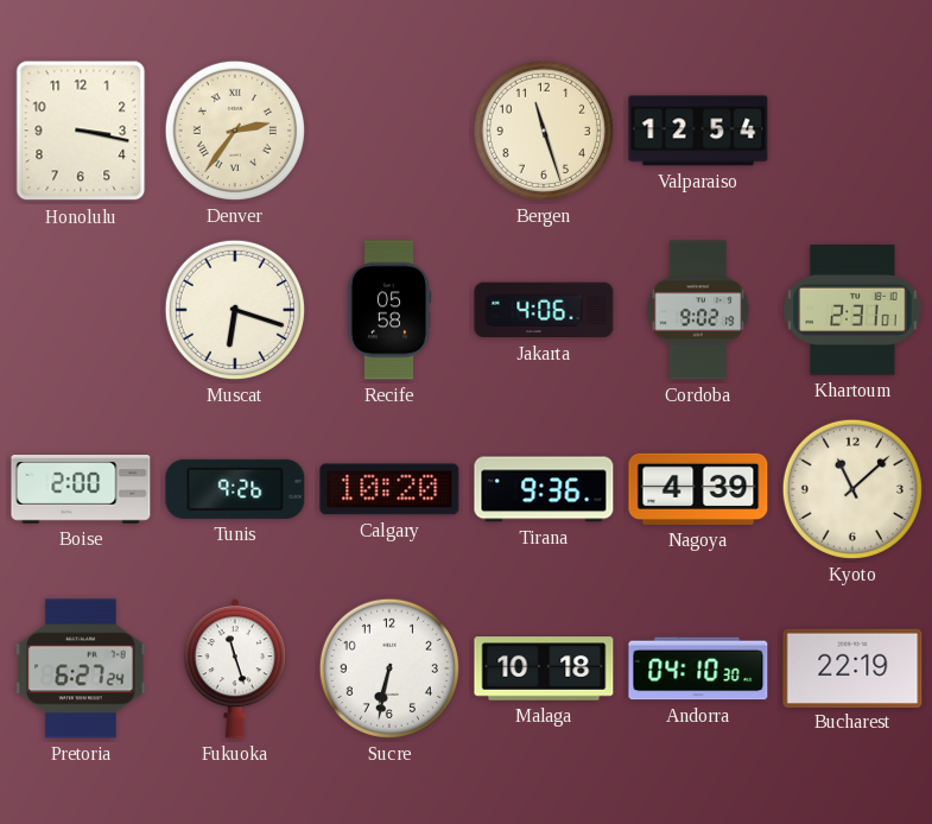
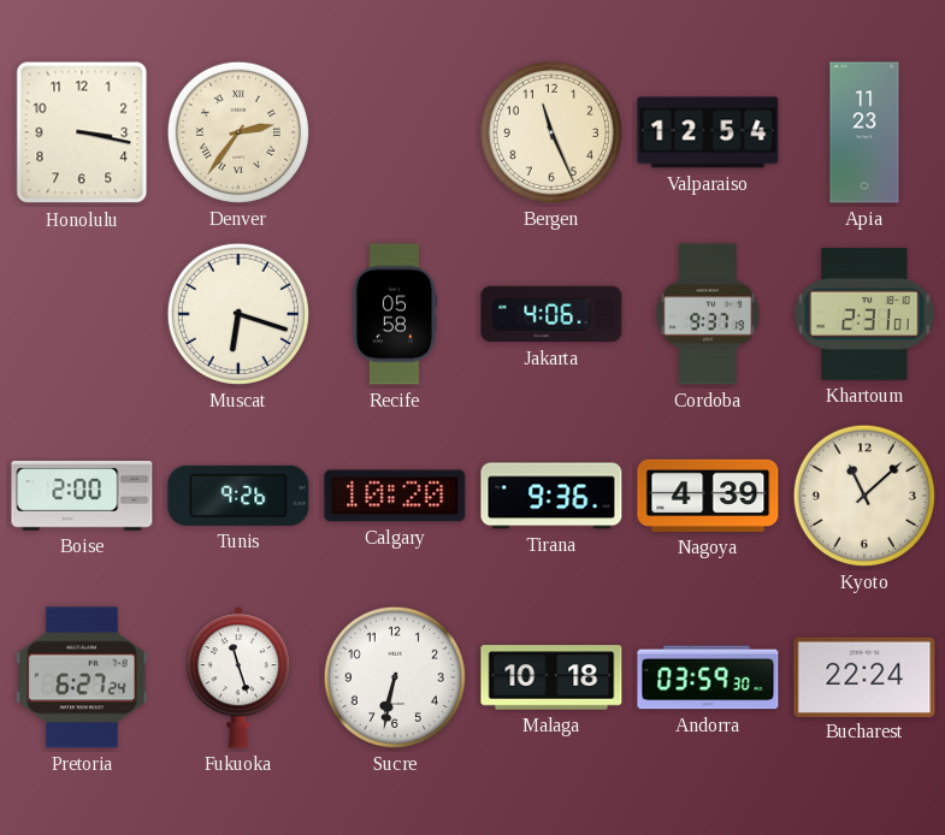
Bergen: 11:27 -> 11:26
Apia: none -> 11:23
Cordoba: 9:02 -> 9:37
Andorra: 04:10 -> 03:59
Bucharest: 22:19 -> 22:24
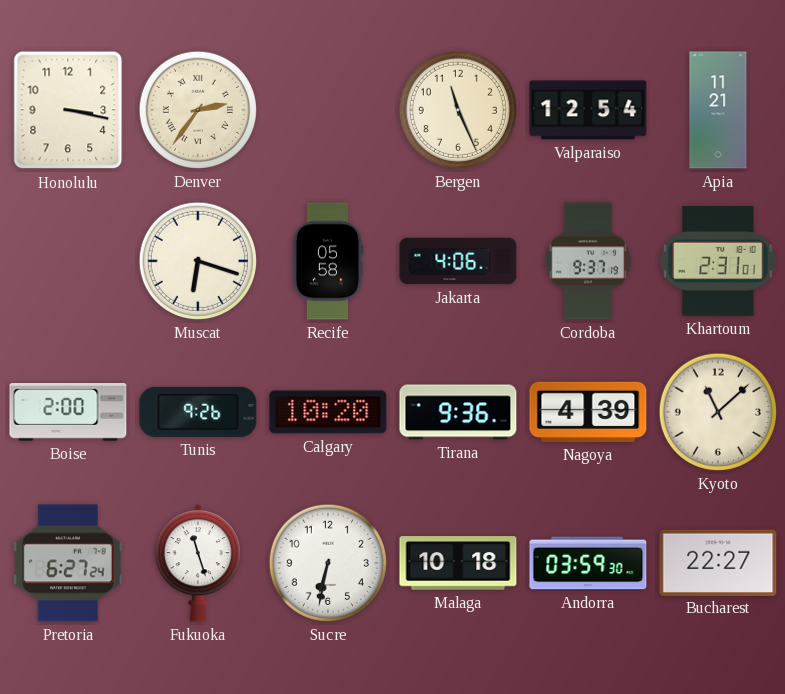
Apia: 11:23 -> 11:21
Bucharest: 22:24 -> 22:27
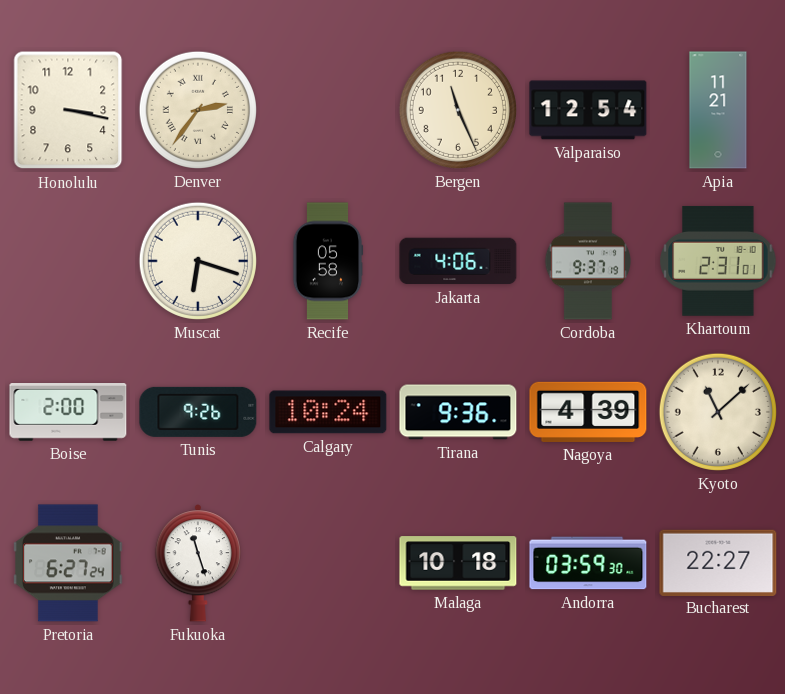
Calgary: 10:20 -> 10:24
Sucre: 6:32 -> none
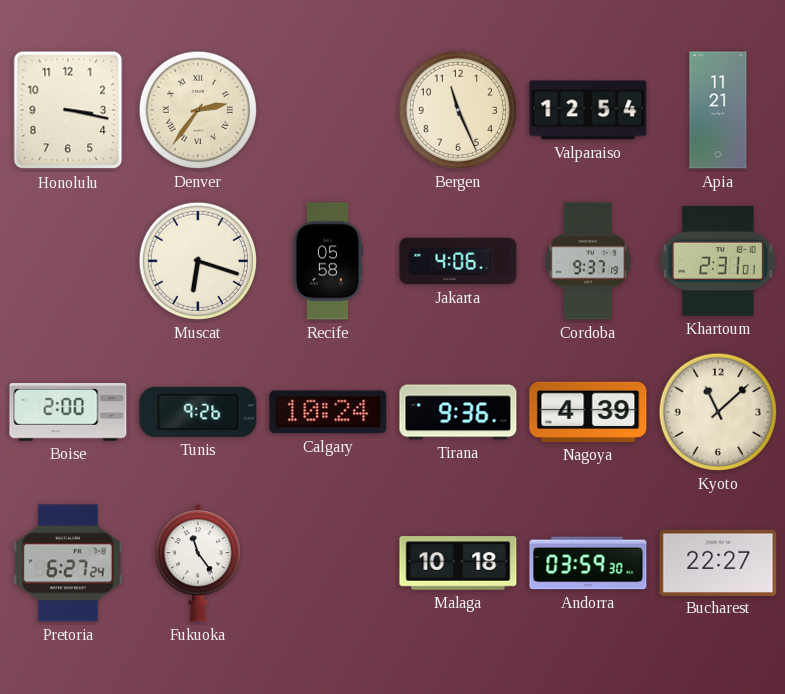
Fukuoka: 11:27 -> 11:24
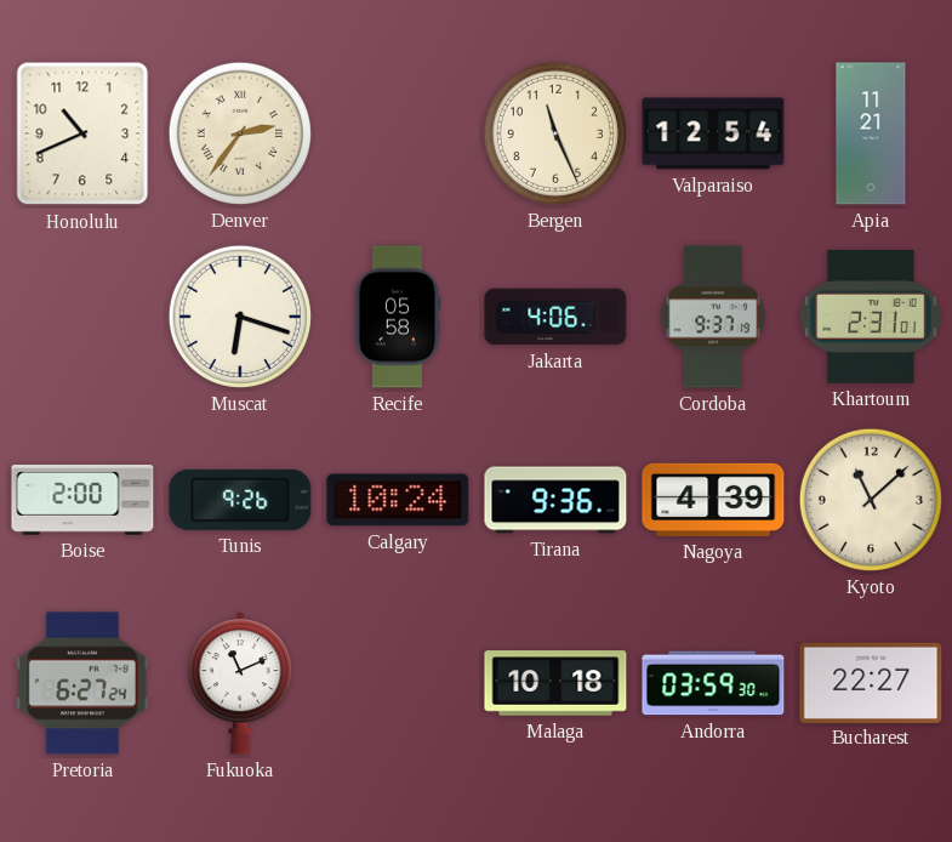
Honolulu: 3:17 -> 10:41
Fukuoka: 11:24 -> 11:11
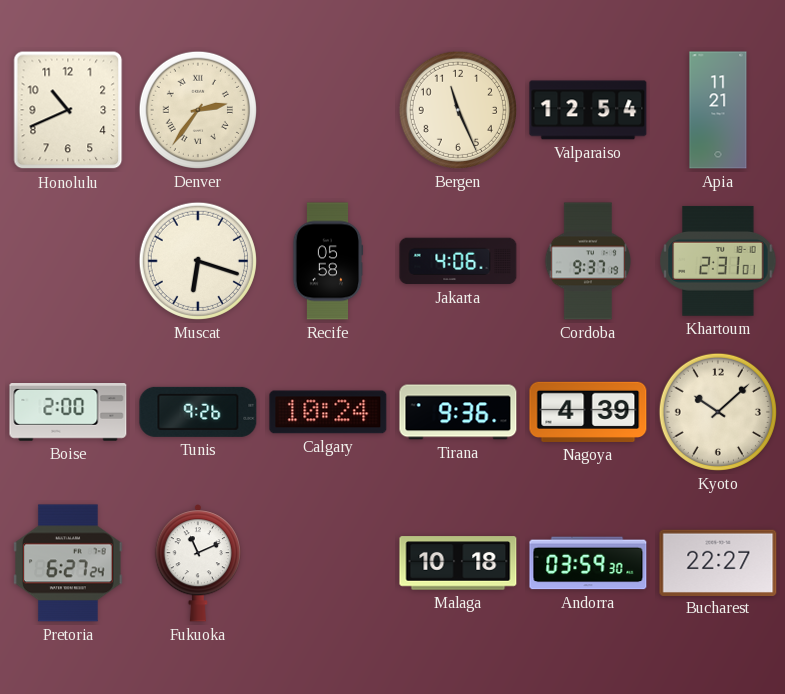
Kyoto: 11:08 -> 10:08
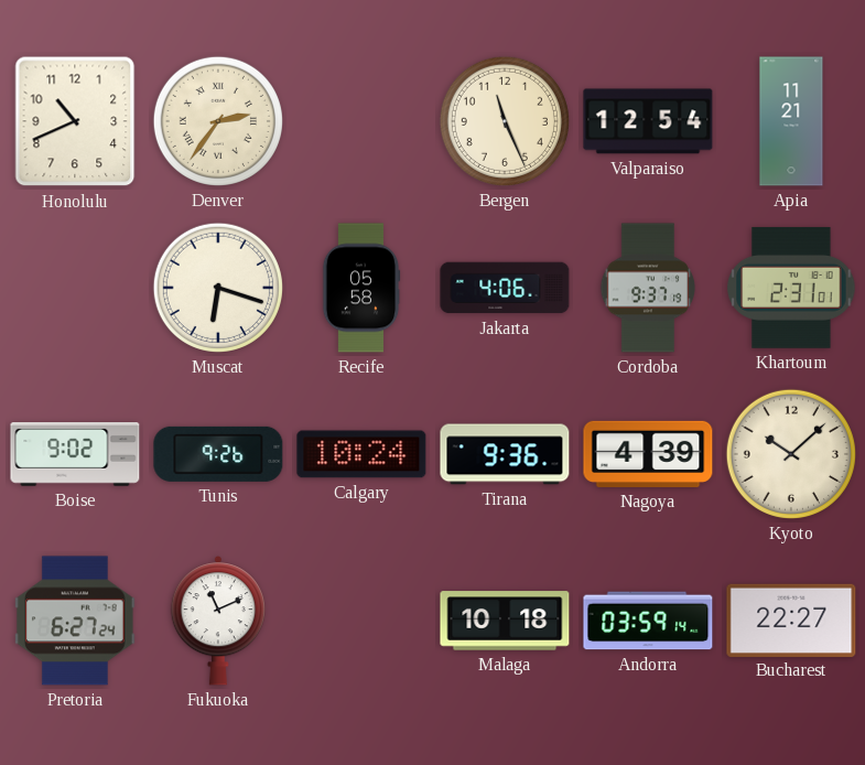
Boise: 2:00 -> 9:02
Andorra: 03:59:30 -> 03:59:14
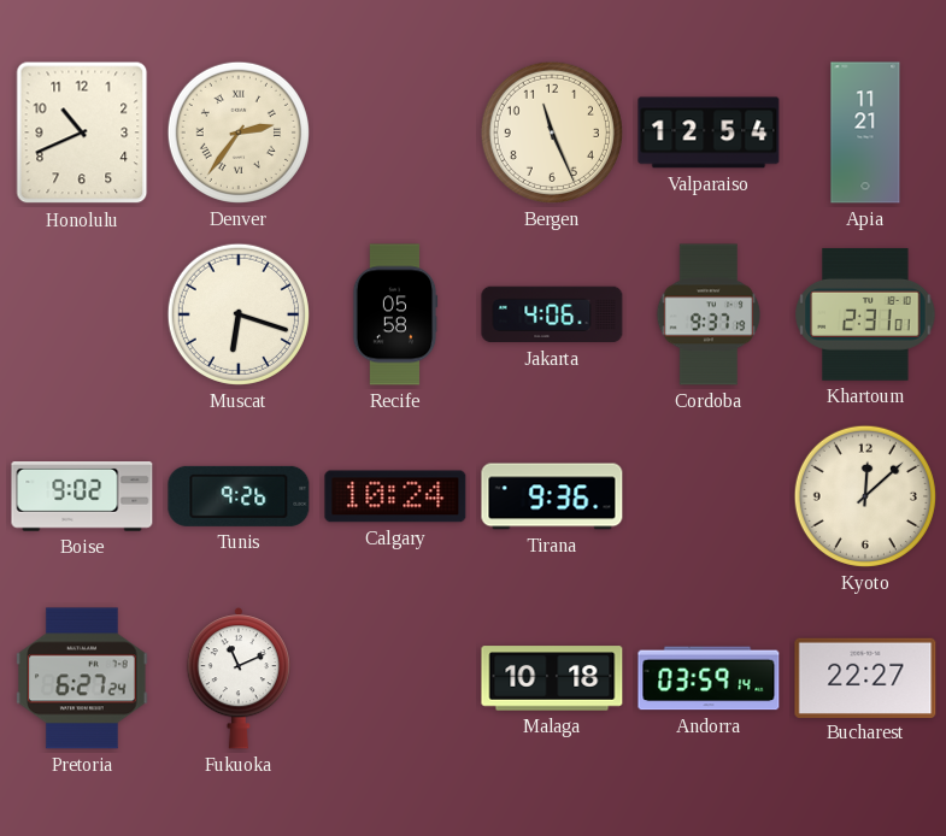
Nagoya: 4:39 -> none
Kyoto: 10:08 -> 12:08
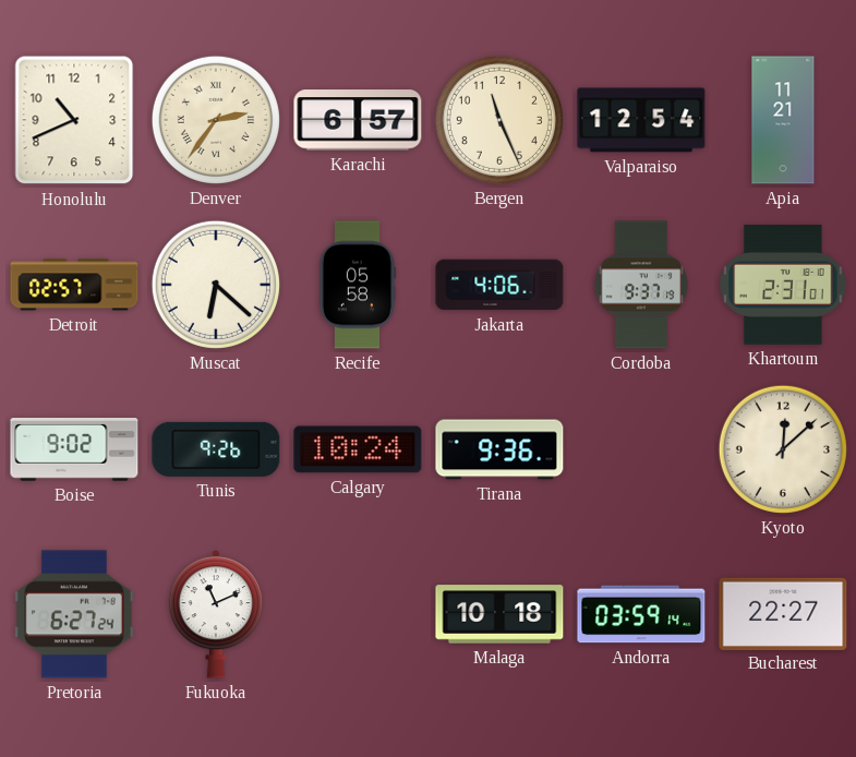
Karachi: none -> 6:57
Detroit: none -> 02:57
Muscat: 6:18 -> 6:22
